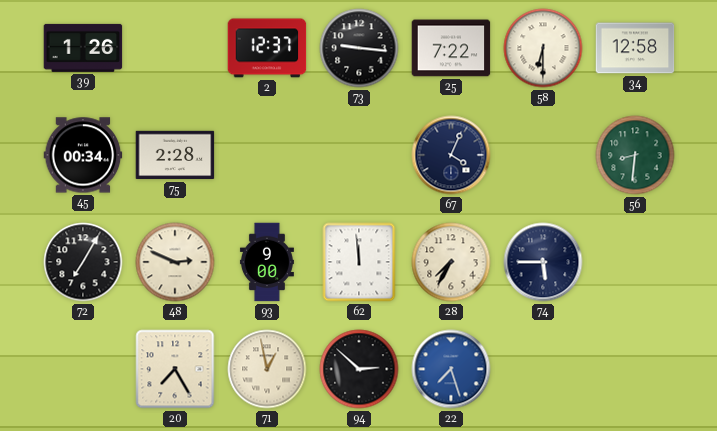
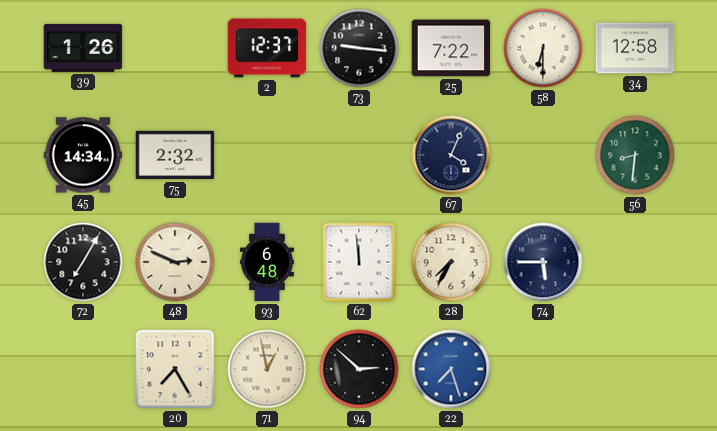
45: 00:34 -> 14:34
75: 2:28 -> 2:32
93: 9:00 -> 6:48
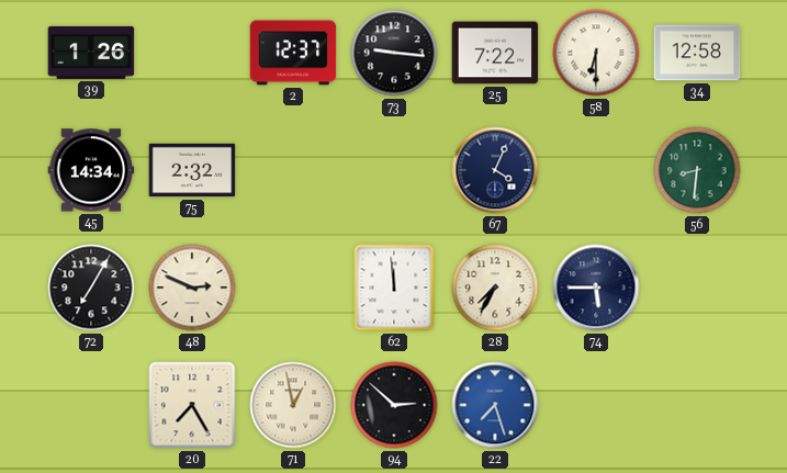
93: 6:48 -> none
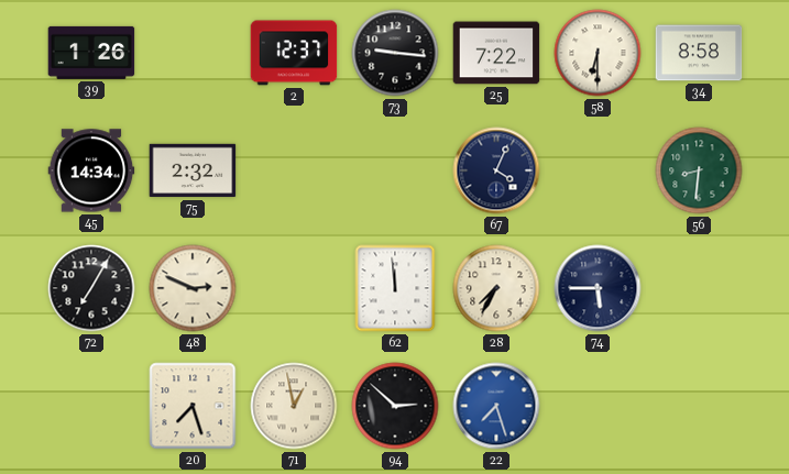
34: 12:58 -> 8:58
20: 7:25 -> 7:27
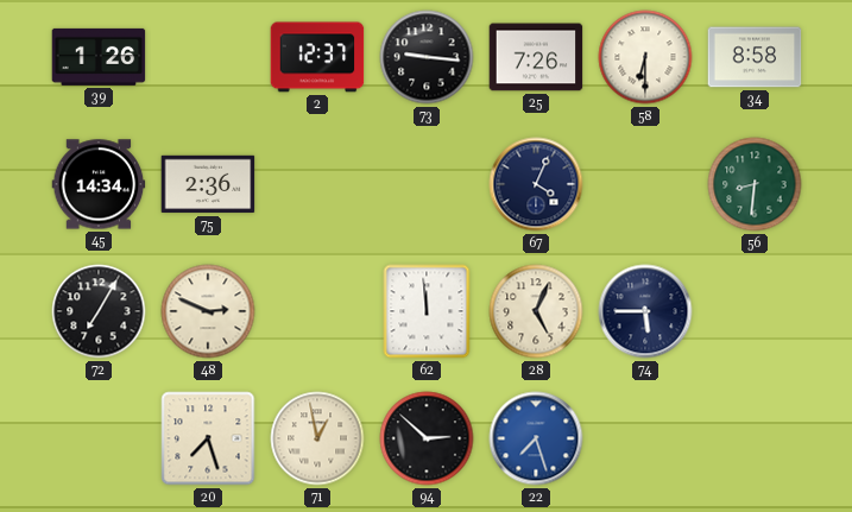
25: 7:22 -> 7:26
75: 2:32 -> 2:36
28: 7:35 -> 5:04
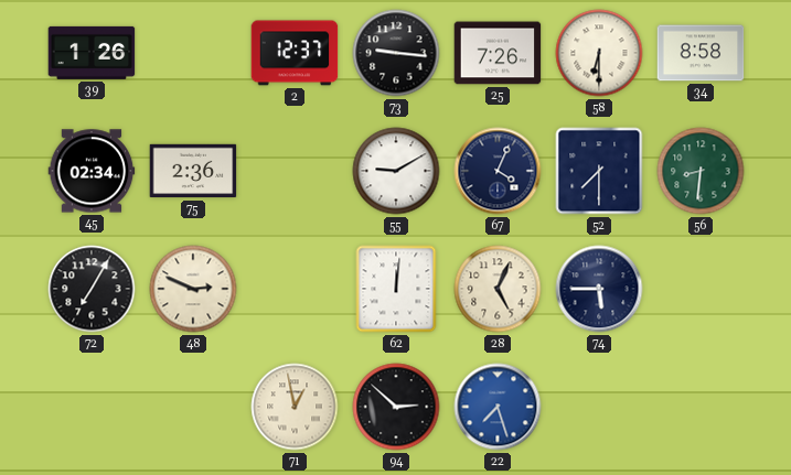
45: 14:34 -> 02:34
55: none -> 9:10
52: none -> 7:30
62: 11:59 -> 12:01
20: 7:27 -> none
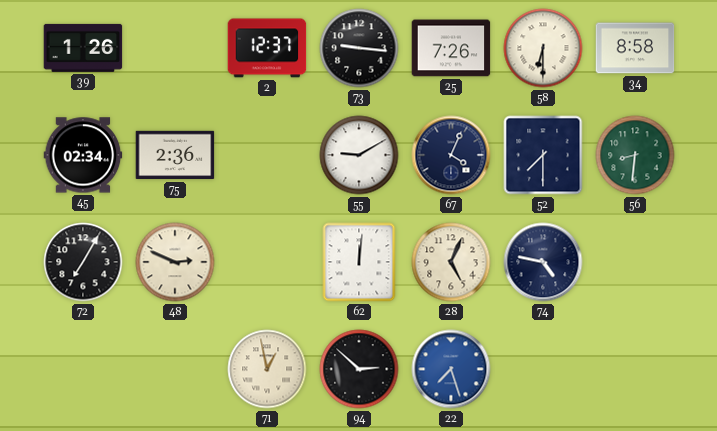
74: 5:45 -> 4:47
